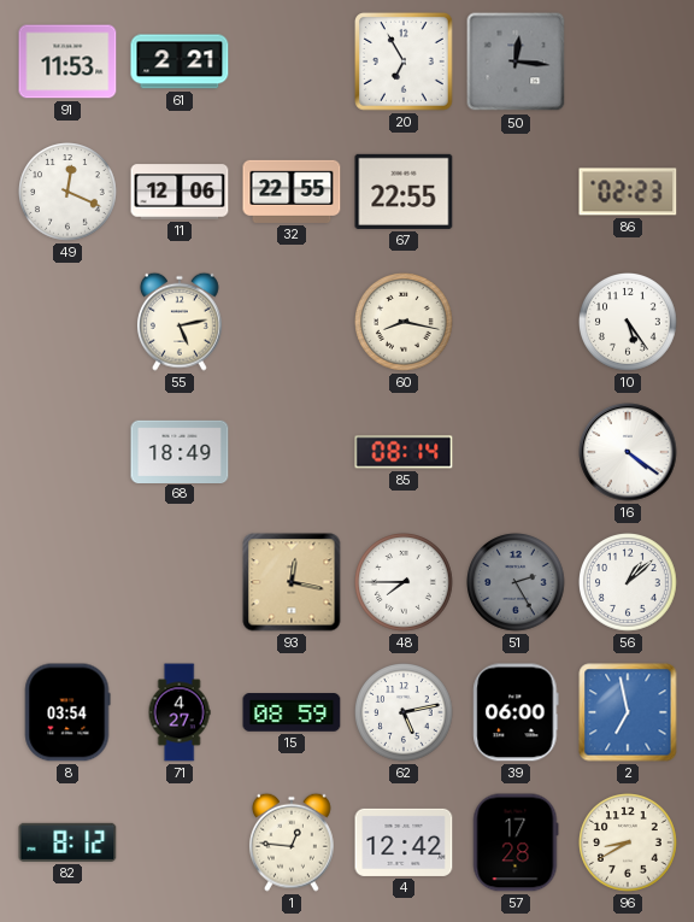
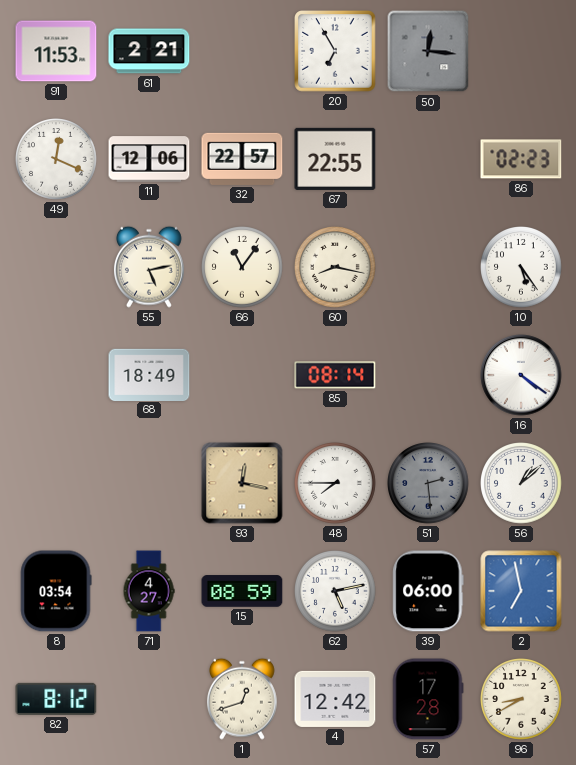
32: 22:55 -> 22:57
66: none -> 11:06
51: 2:25 -> 2:29
1: 12:46 -> 12:42
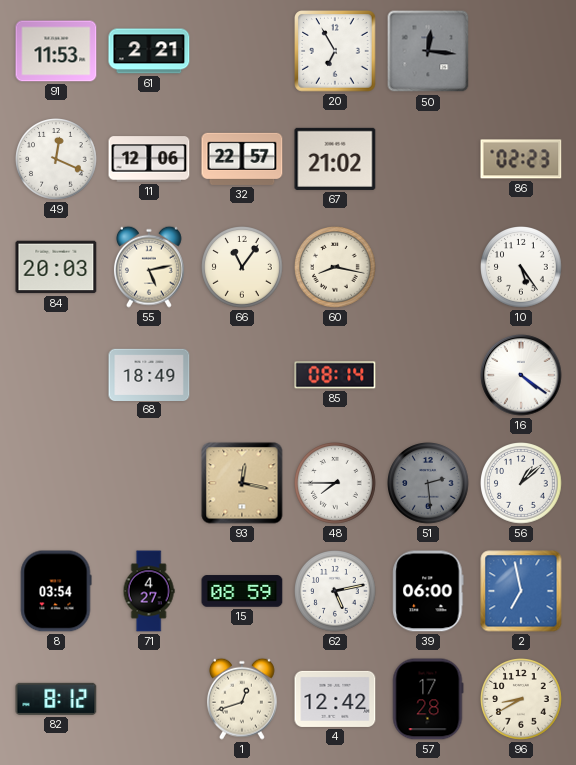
67: 22:55 -> 21:02
84: none -> 20:03
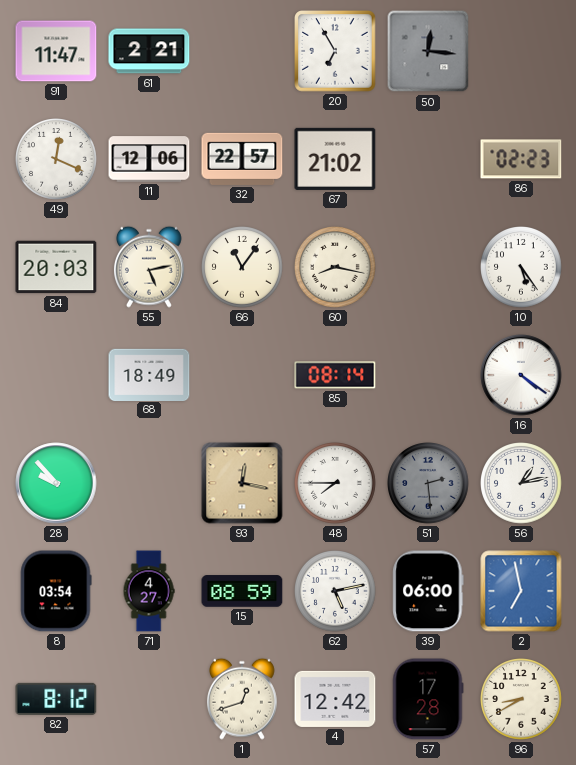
91: 11:53 -> 11:47
28: none -> 9:53
56: 1:08 -> 1:13
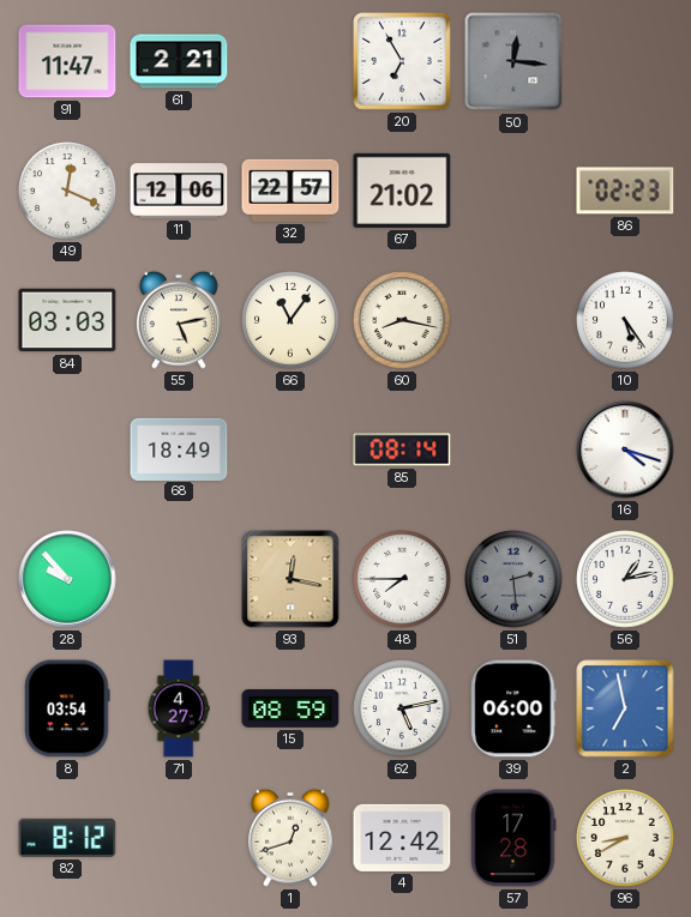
84: 20:03 -> 03:03
16: 4:21 -> 4:18
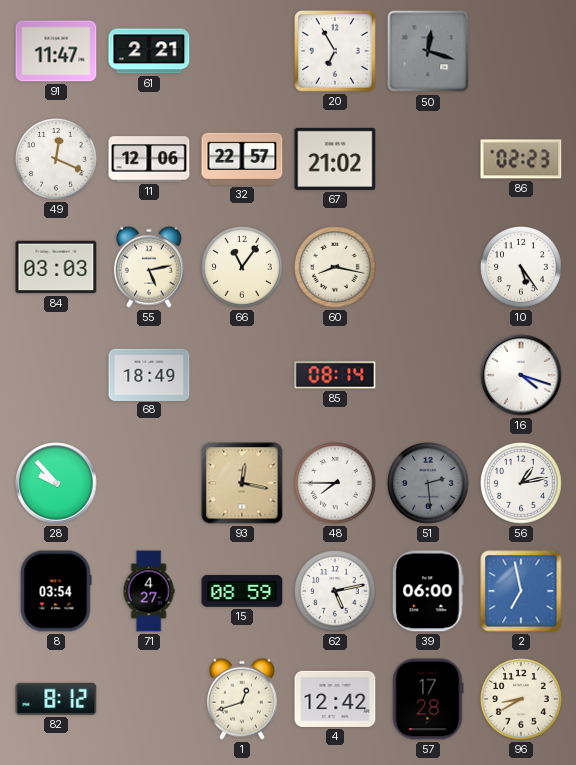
50: 12:16 -> 12:18
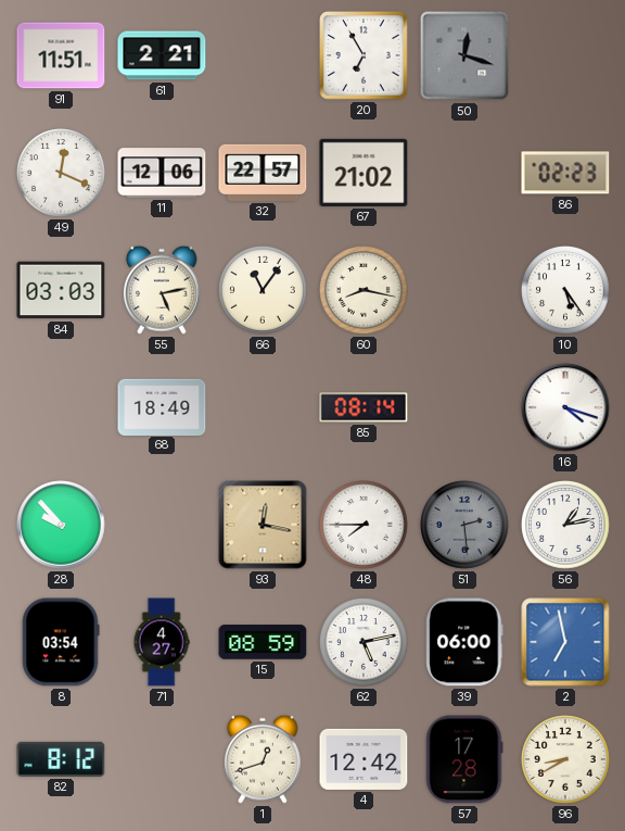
91: 11:47 -> 11:51
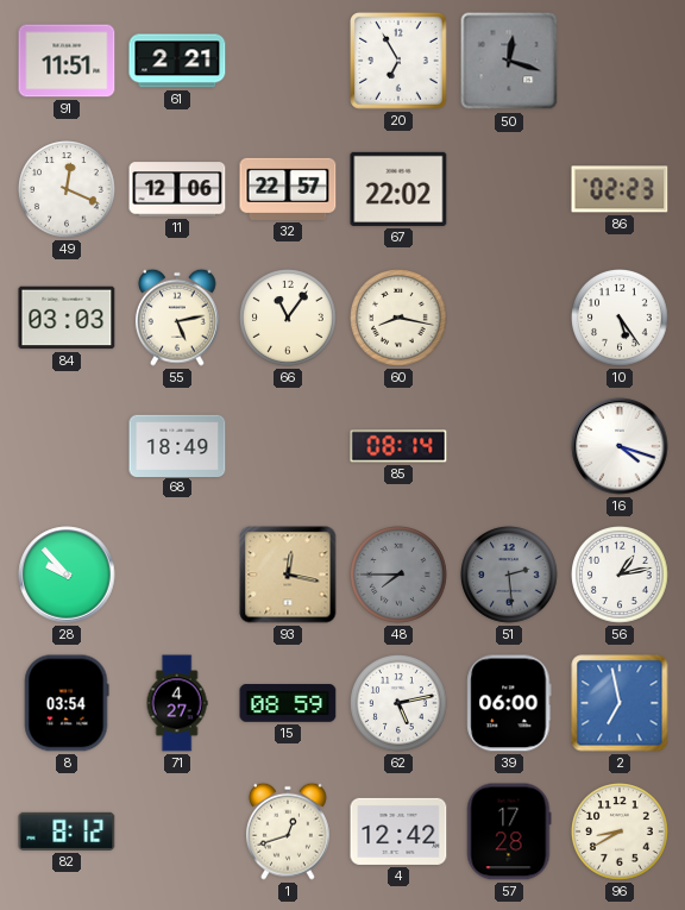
67: 21:02 -> 22:02
48 dial: white -> grey
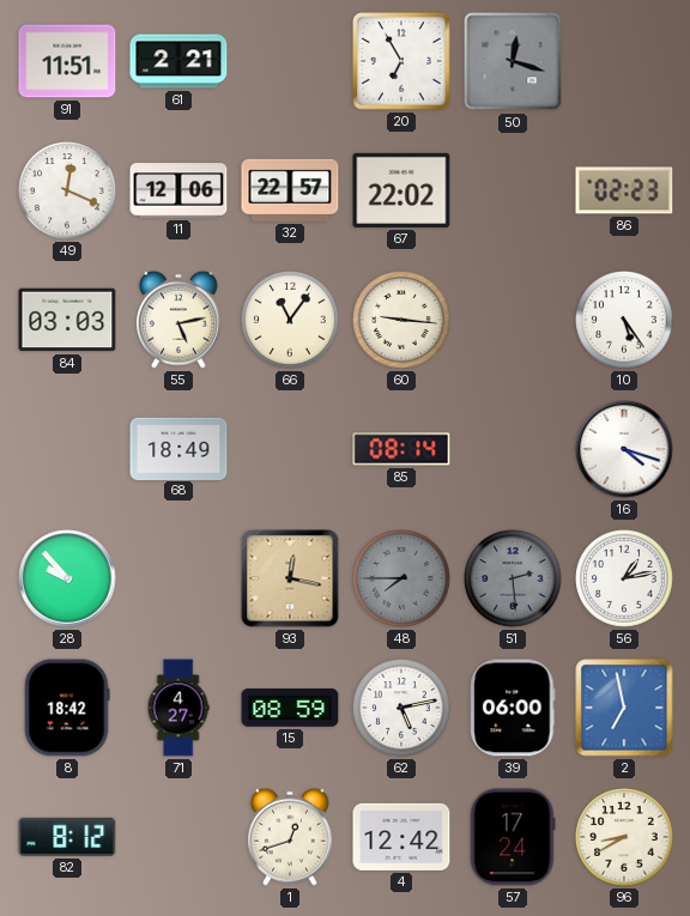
60: 8:17 -> 9:16
8: 03:54 -> 18:42
57: 17:28 -> 17:24
